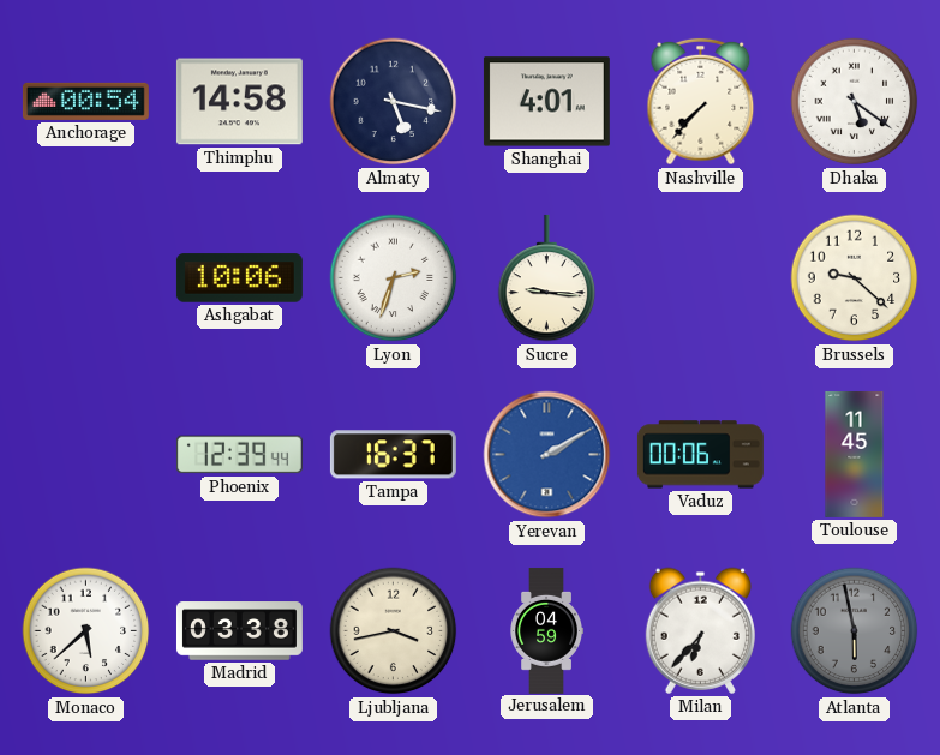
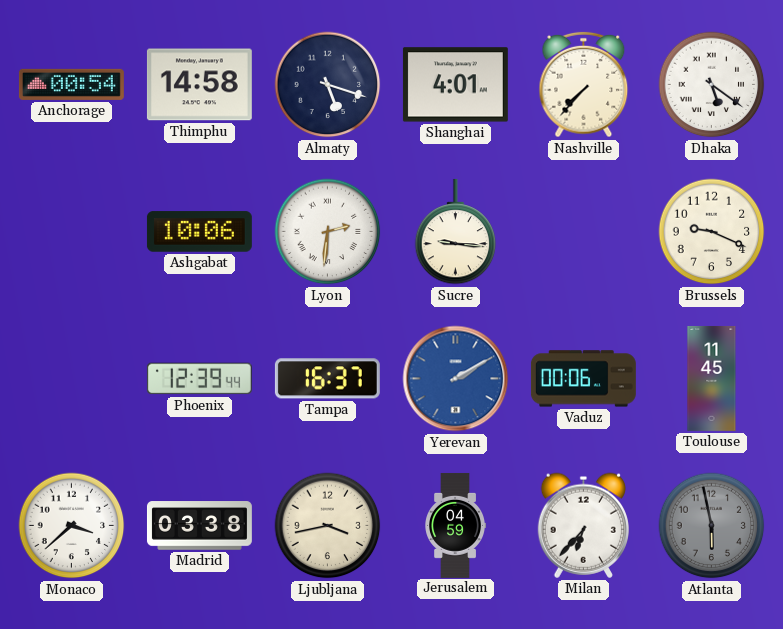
Almaty: 5:17 -> 5:18
Lyon: 2:33 -> 2:31
Brussels: 9:22 -> 9:19
Monaco: 5:38 -> 3:38
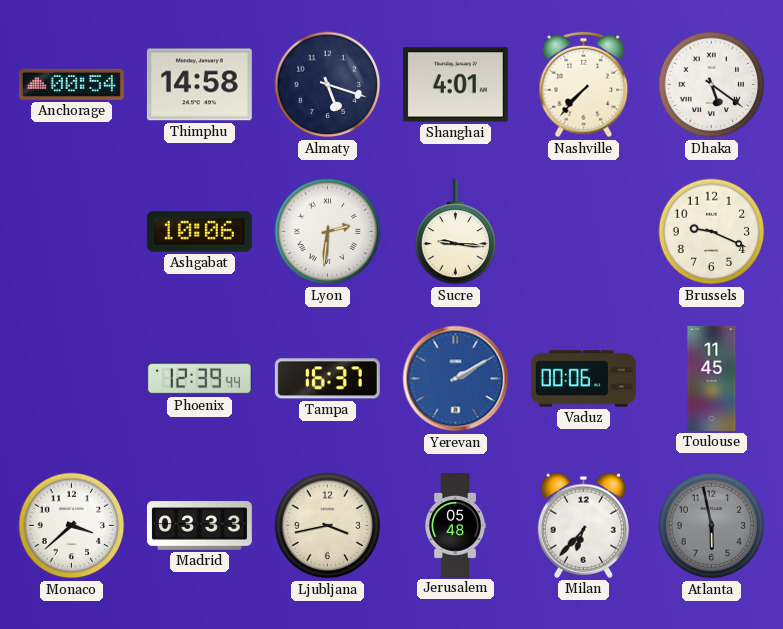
Madrid: 03:38 -> 03:33
Jerusalem: 04:59 -> 05:48
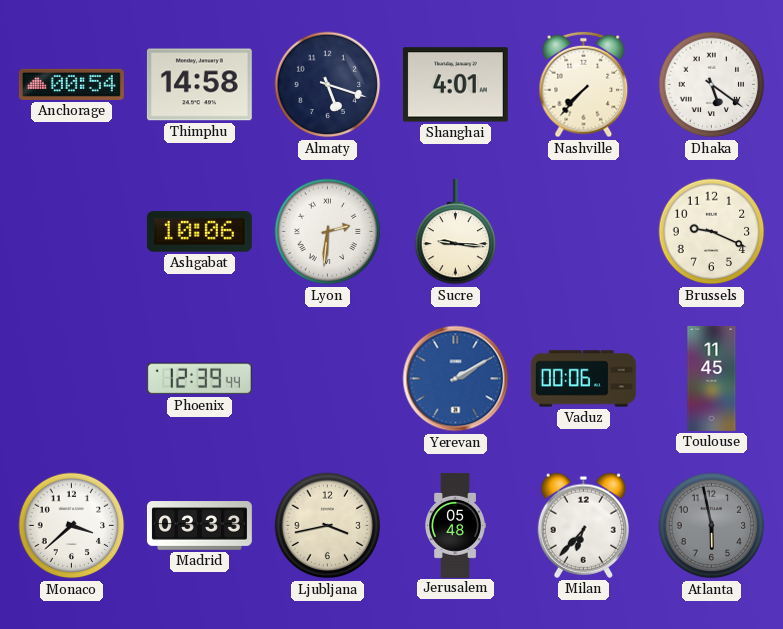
Tampa: 16:37 -> none
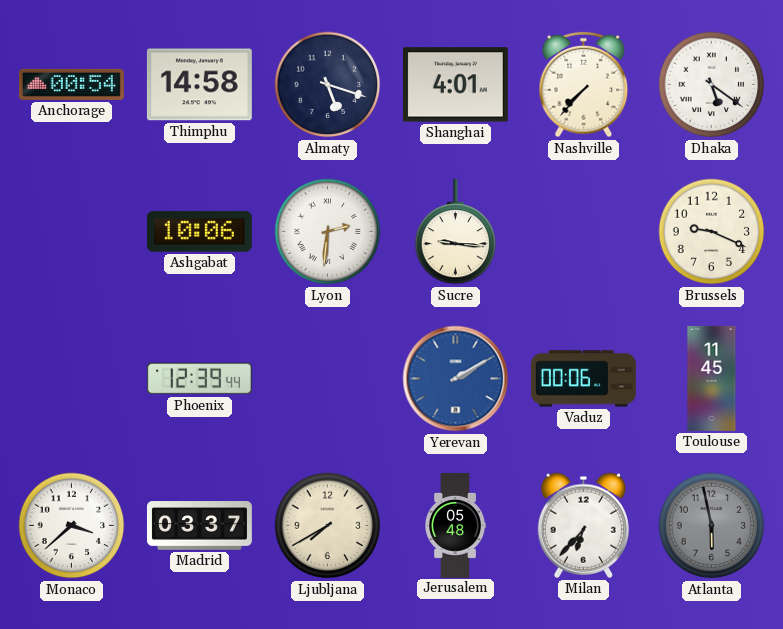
Madrid: 03:33 -> 03:37
Ljubljana: 3:43 -> 7:40
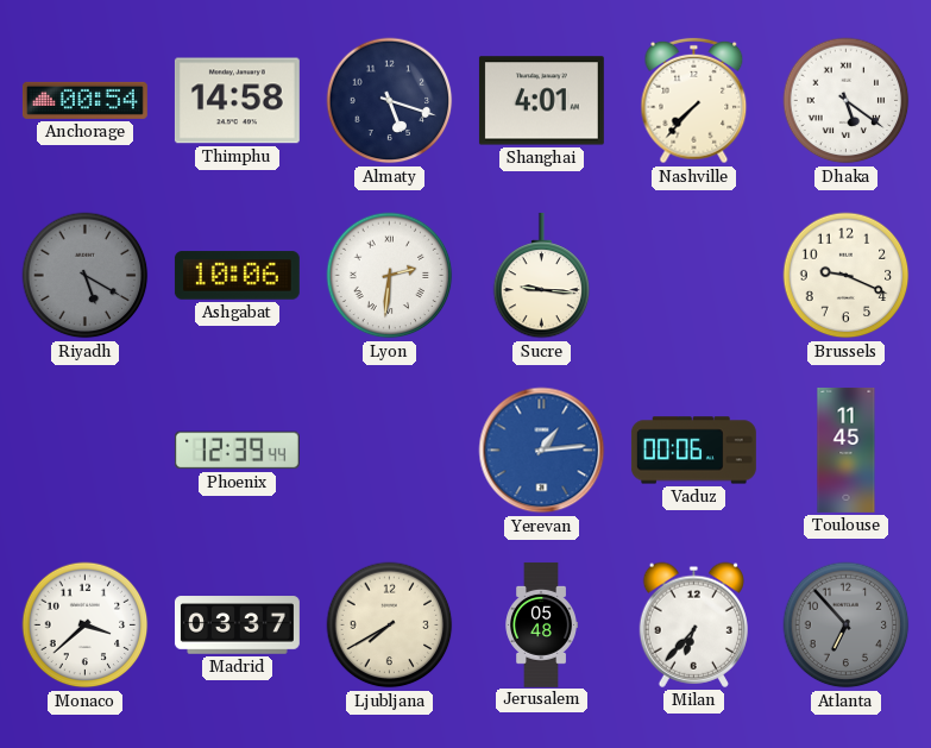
Riyadh: none -> 5:20
Yerevan: 2:10 -> 1:14
Atlanta: 5:58 -> 6:53
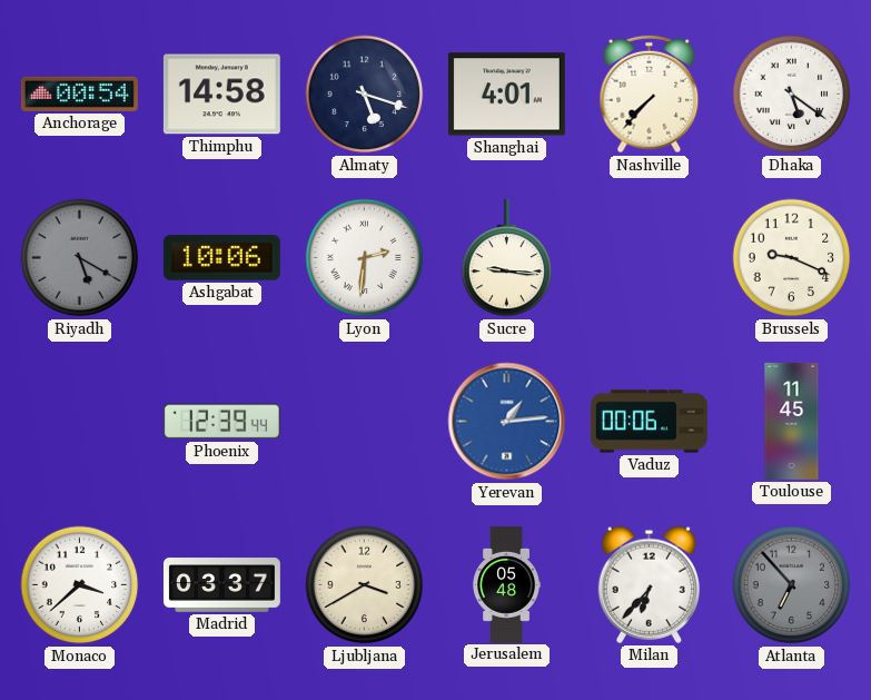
Ljubljana: 7:40 -> 3:40
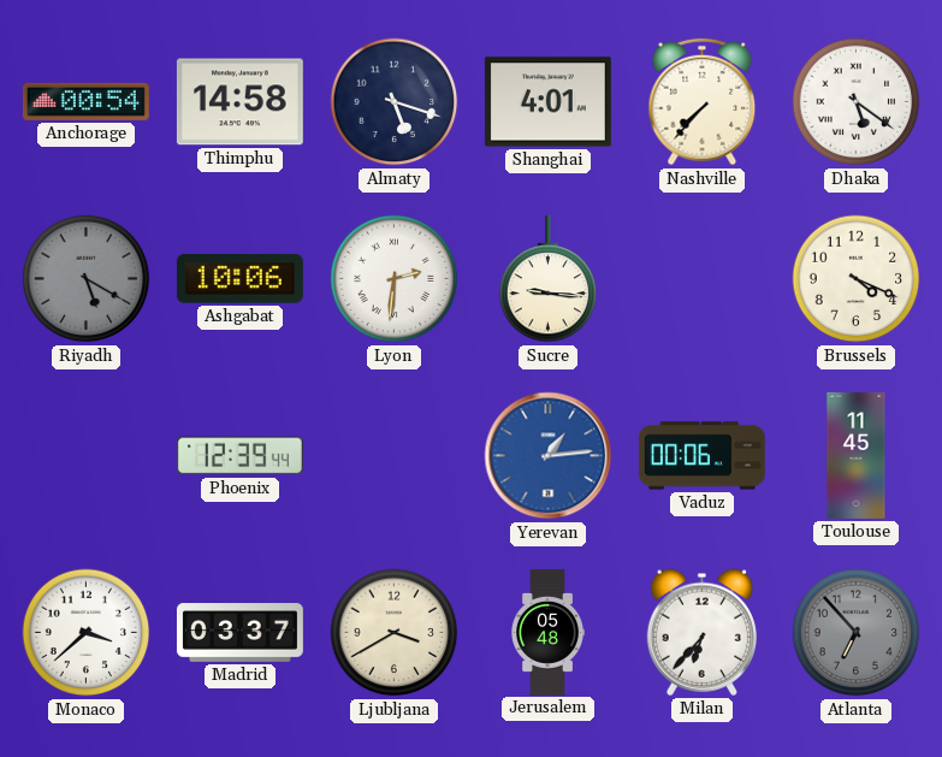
Brussels: 9:19 -> 4:19
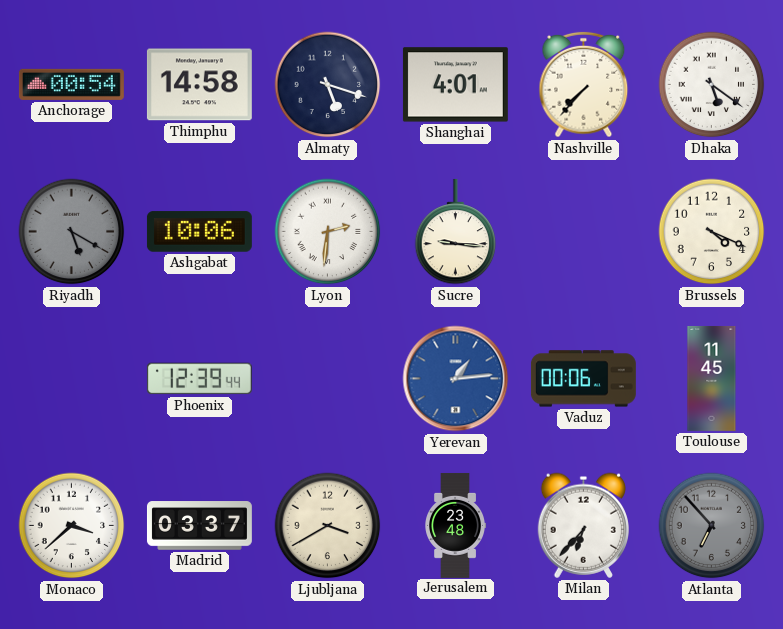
Jerusalem: 05:48 -> 23:48
